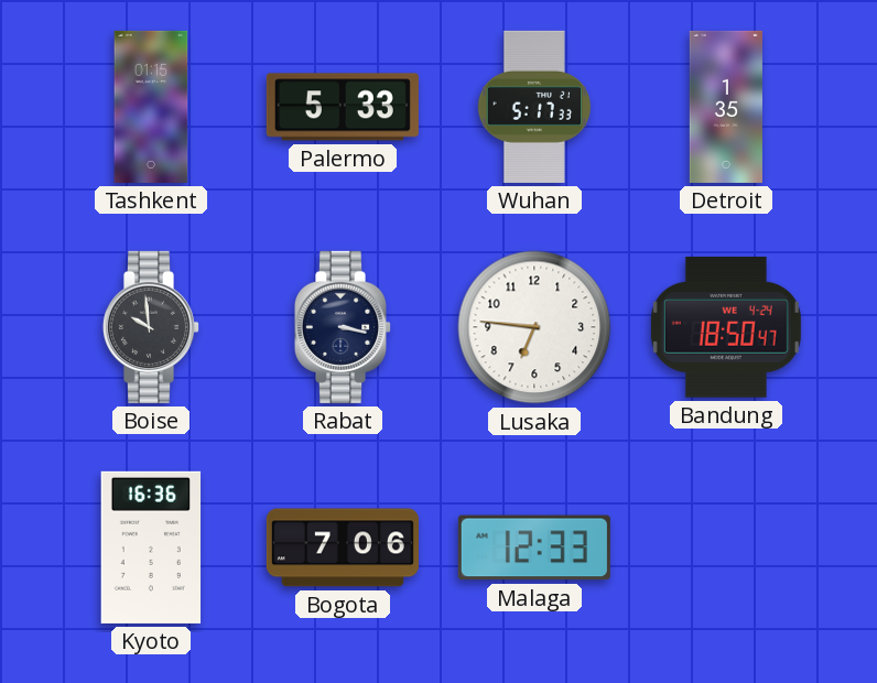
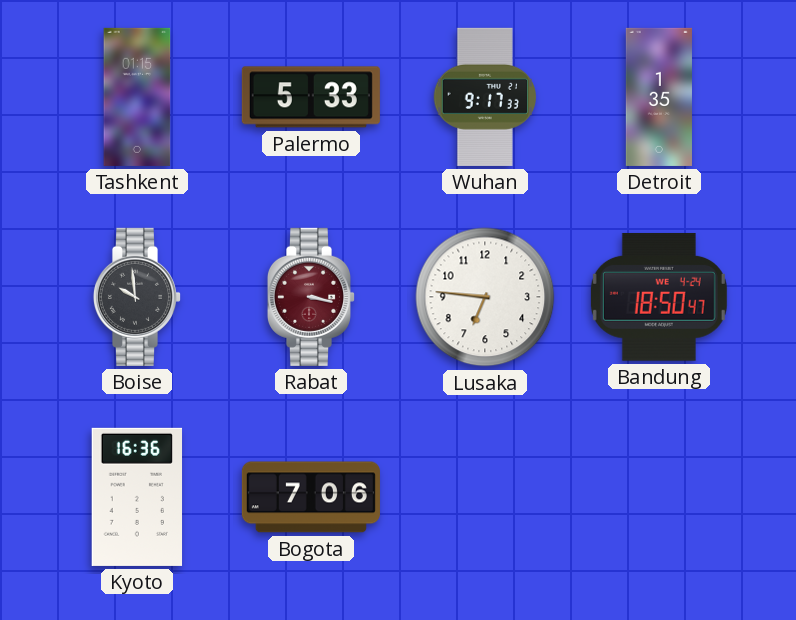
Wuhan: 5:17 -> 9:17
Rabat dial: navy -> burgundy
Malaga: 12:33 -> none
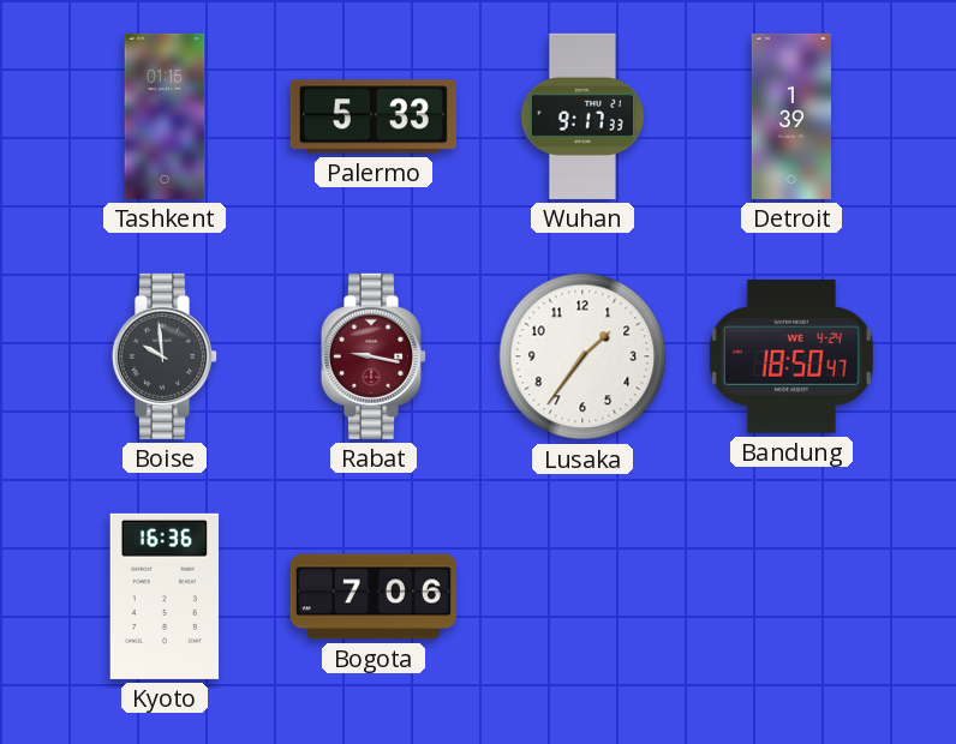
Detroit: 1:35 -> 1:39
Rabat: 3:17 -> 9:17
Lusaka: 6:46 -> 1:36
